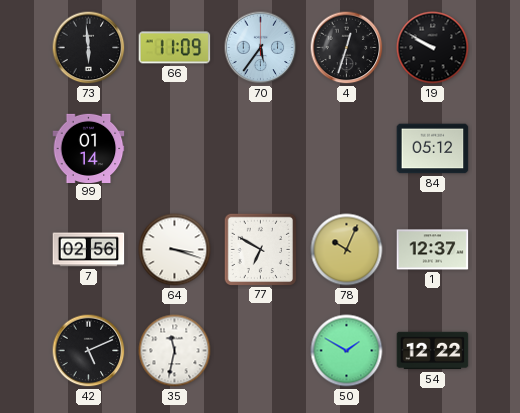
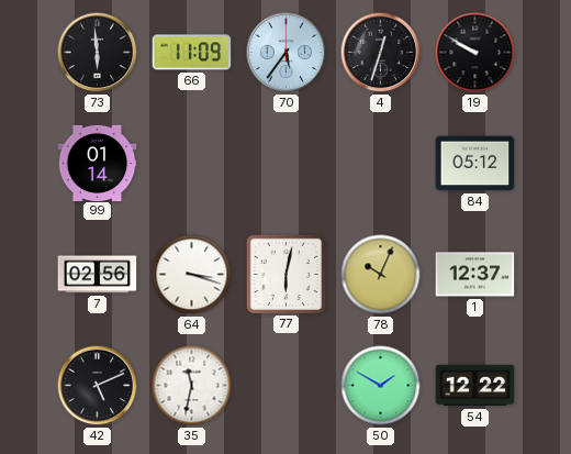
77: 6:50 -> 6:02
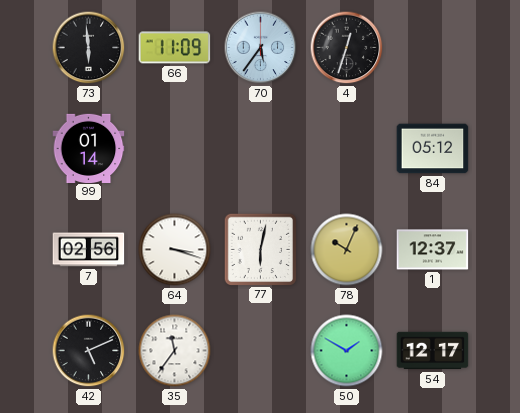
19: 9:50 -> none
35: 11:32 -> 11:36
54: 12:22 -> 12:17
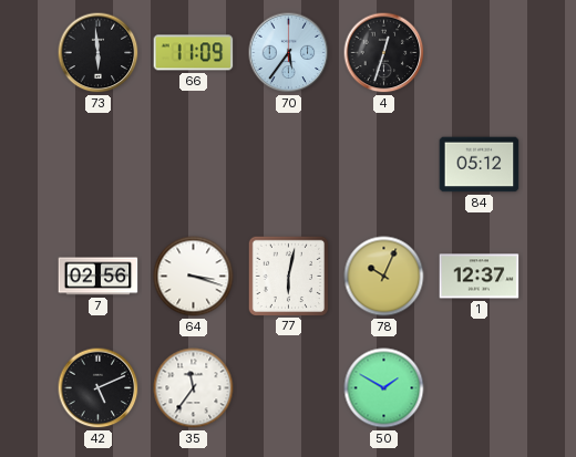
99: 01:14 -> none
54: 12:17 -> none
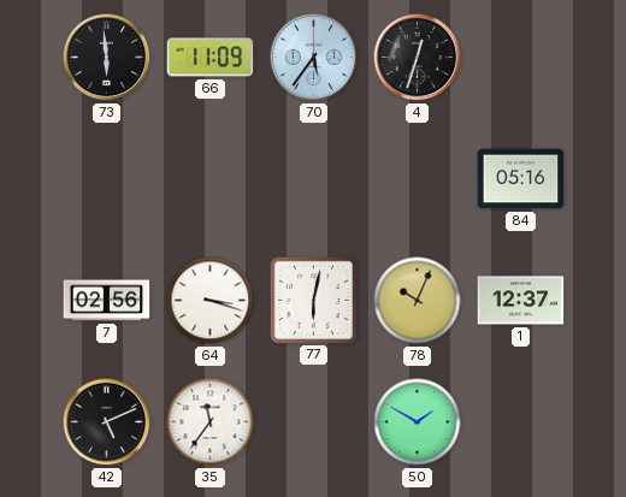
84: 05:12 -> 05:16
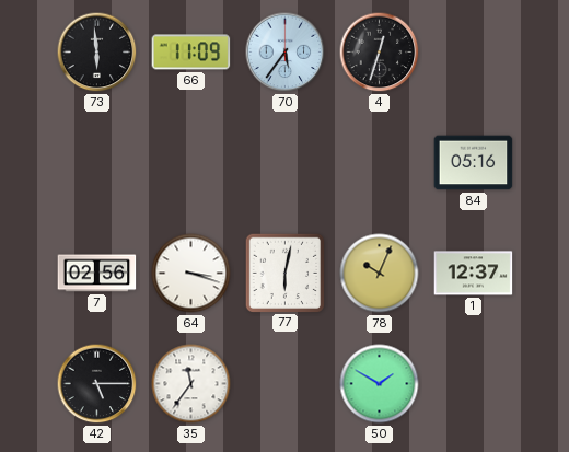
42: 5:11 -> 5:15
